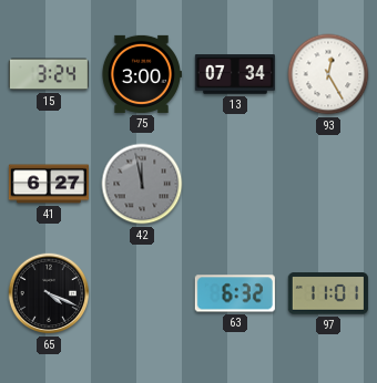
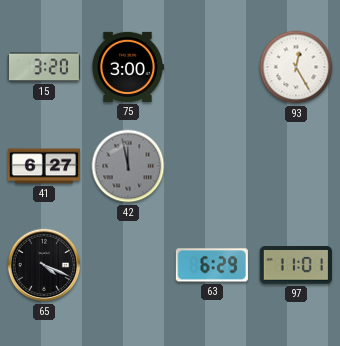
15: 3:24 -> 3:20
13: 07:34 -> none
63: 6:32 -> 6:29
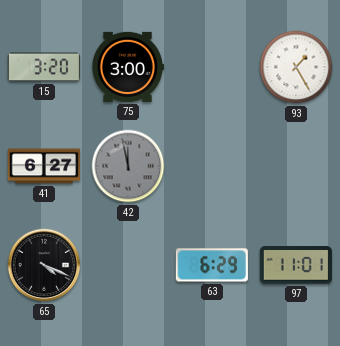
93: 12:25 -> 1:25
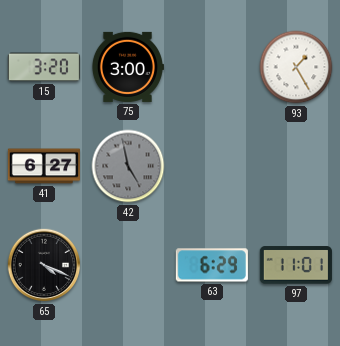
42: 11:58 -> 4:58
